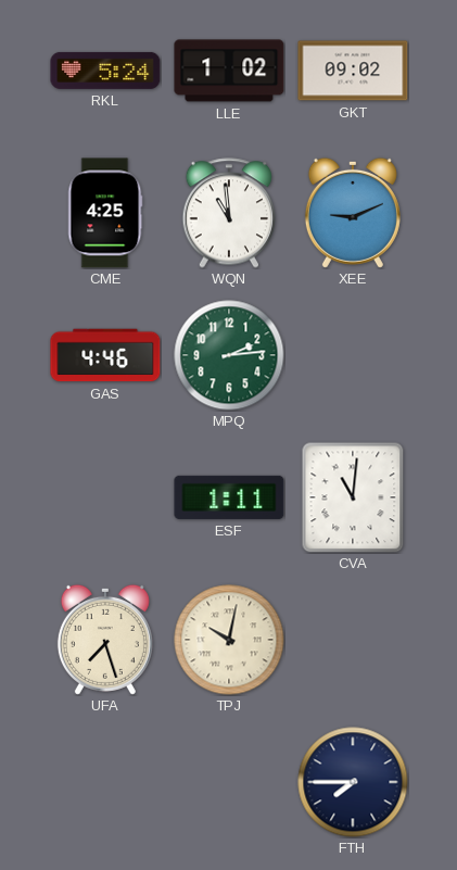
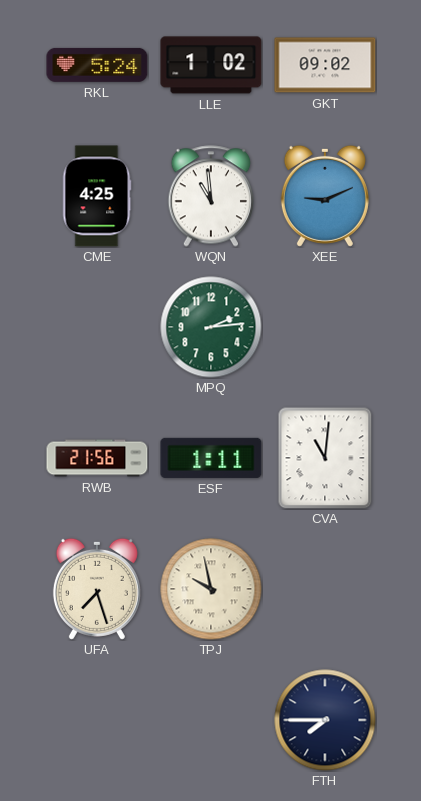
GAS: 4:46 -> none
RWB: none -> 21:56
TPJ: 10:02 -> 9:58
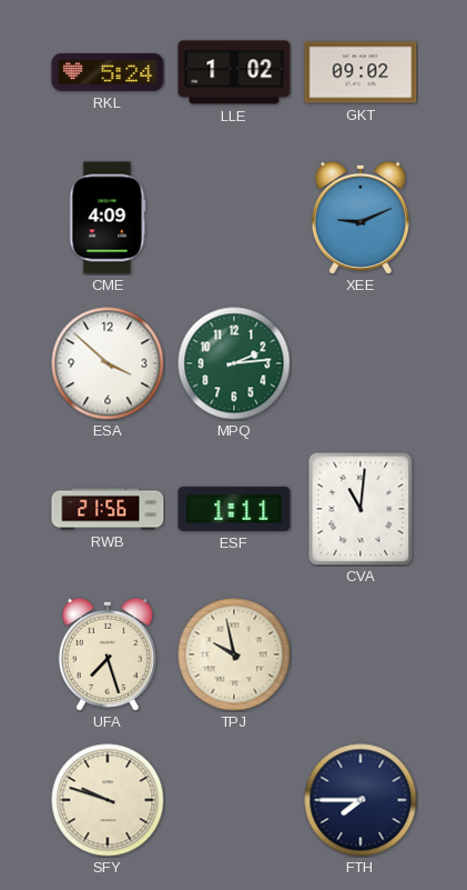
CME: 4:25 -> 4:09
WQN: 10:59 -> none
ESA: none -> 3:52
SFY: none -> 9:48
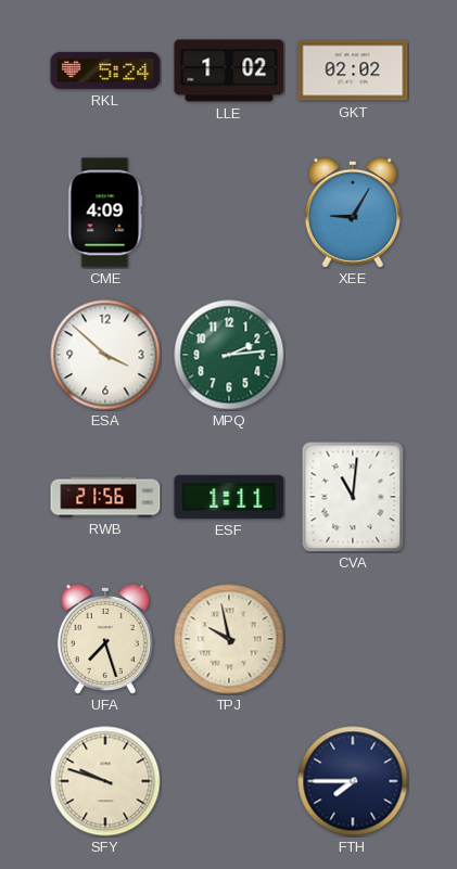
GKT: 09:02 -> 02:02
XEE: 9:11 -> 9:05
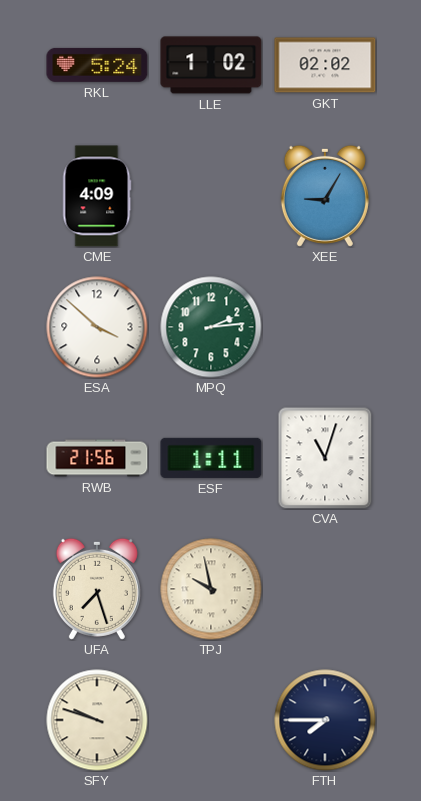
CVA: 11:01 -> 11:03
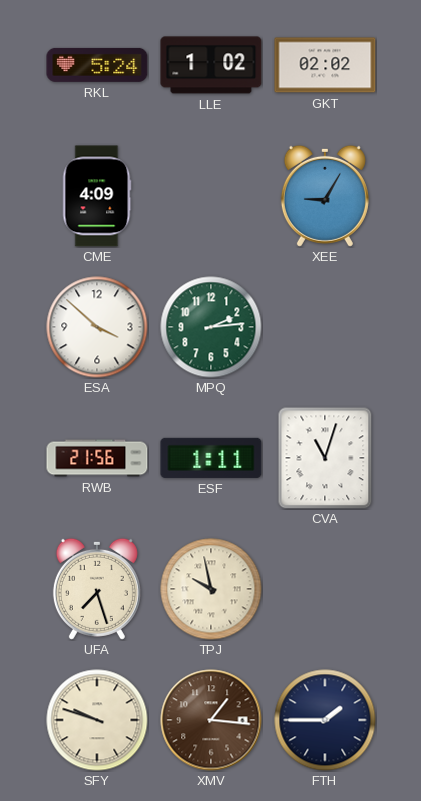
XMV: none -> 1:16
FTH: 7:45 -> 1:45
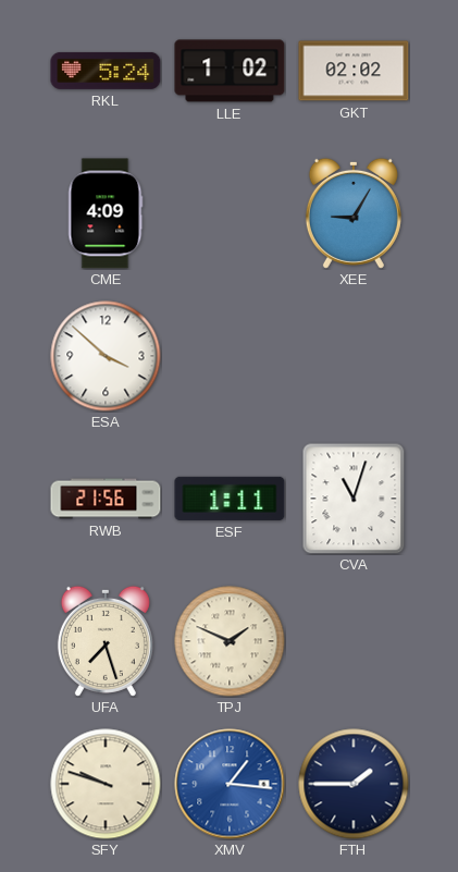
MPQ: 2:14 -> none
TPJ: 9:58 -> 1:49
XMV dial: brown -> blue
